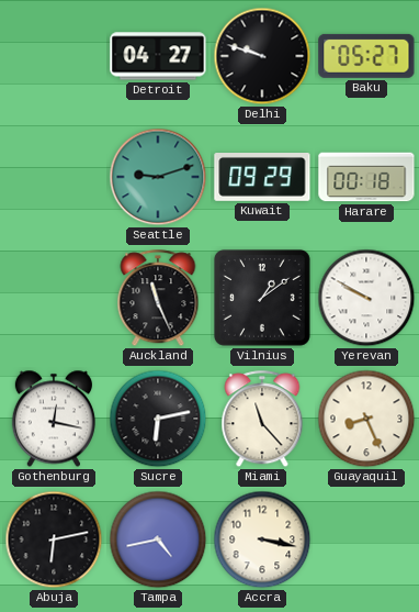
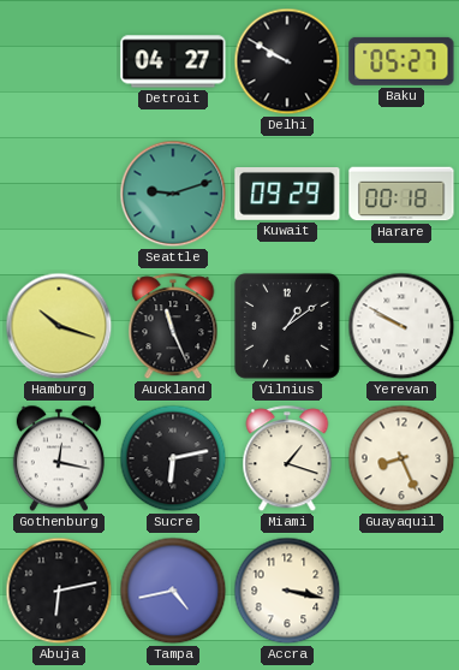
Delhi: 9:48 -> 9:50
Hamburg: none -> 10:18
Miami: 11:23 -> 1:18
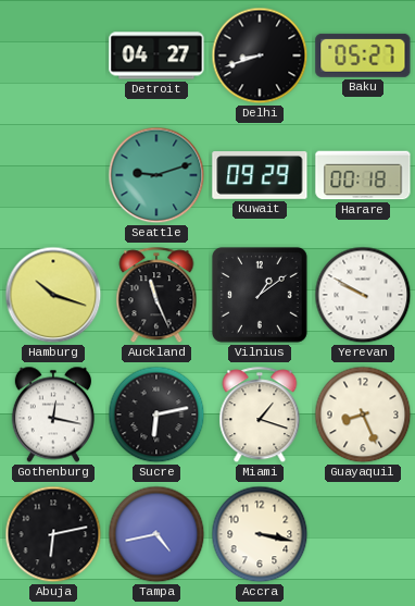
Delhi: 9:50 -> 8:42
